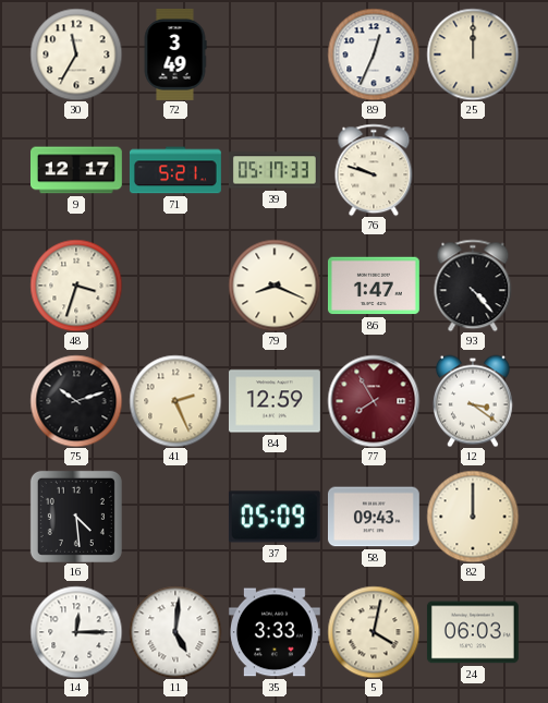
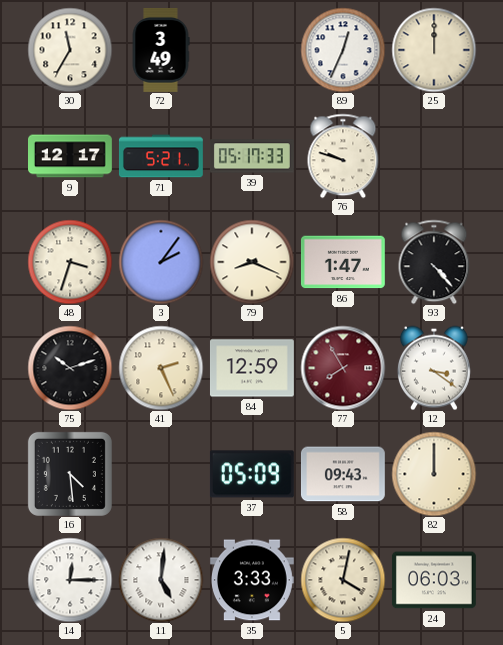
3: none -> 2:06
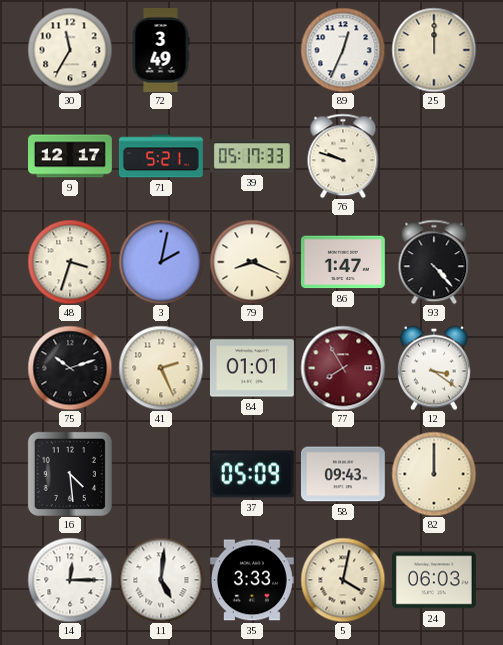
3: 2:06 -> 2:02
84: 12:59 -> 01:01
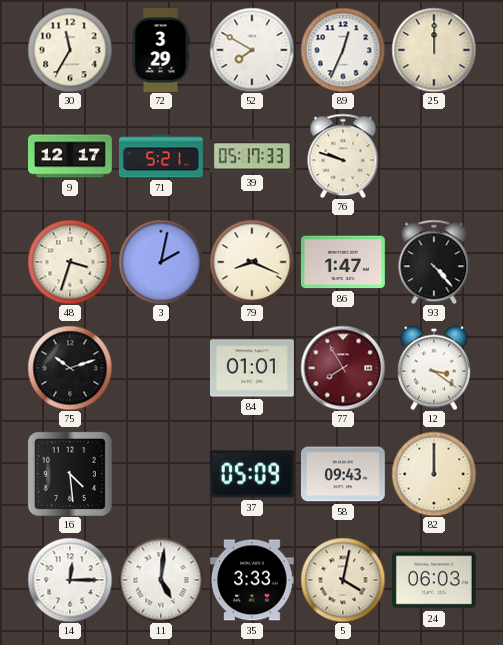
72: 3:49 -> 3:29
52: none -> 7:50
41: 2:26 -> none
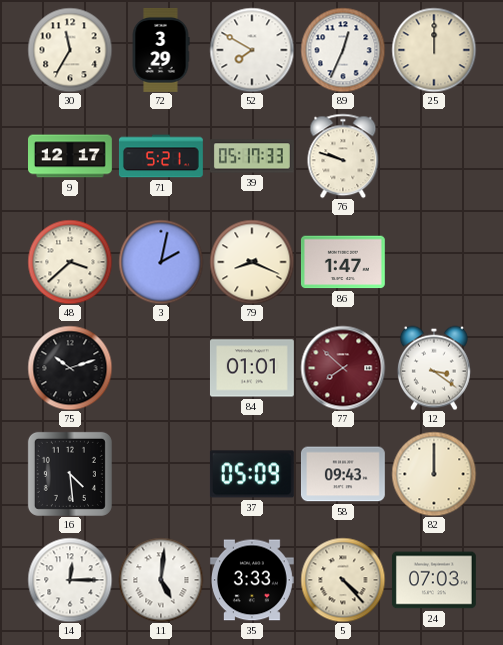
48: 3:33 -> 3:38
93: 4:23 -> none
77: 7:55 -> 7:52
5: 4:02 -> 4:23
24: 06:03 -> 07:03
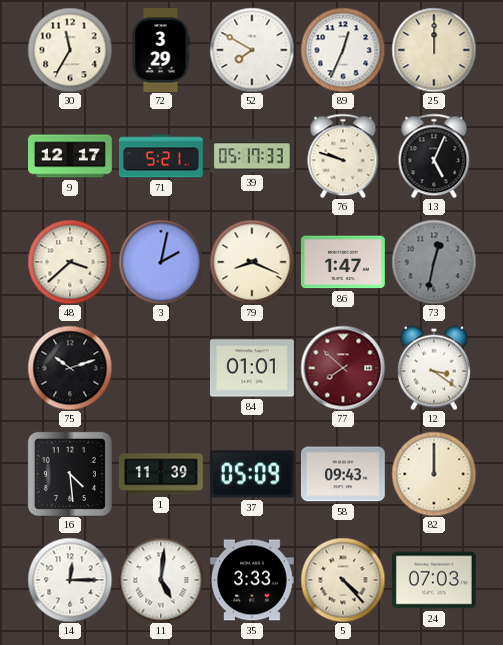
13: none -> 5:04
73: none -> 12:32
1: none -> 11:39
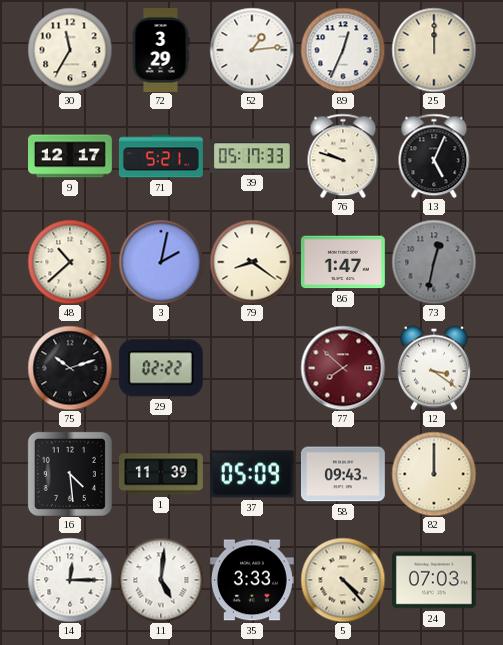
52: 7:50 -> 1:14
48: 3:38 -> 10:38
79: 8:19 -> 8:21
29: none -> 02:22
84: 01:01 -> none
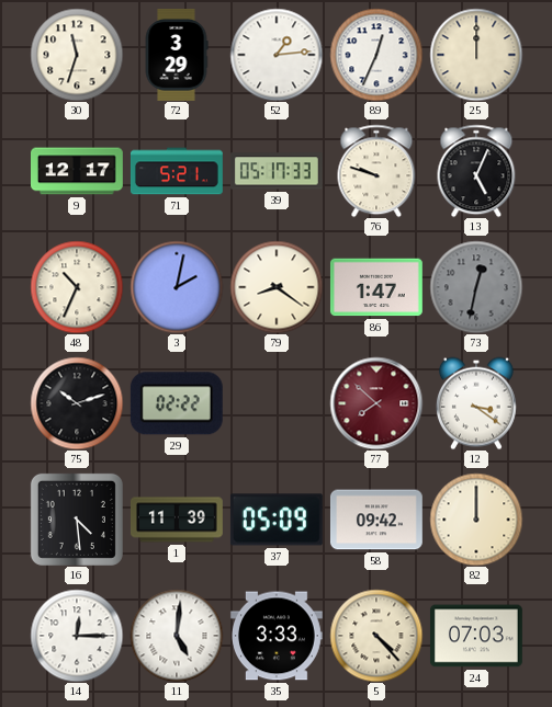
30: 11:35 -> 11:33
48: 10:38 -> 10:34
58: 09:43 -> 09:42
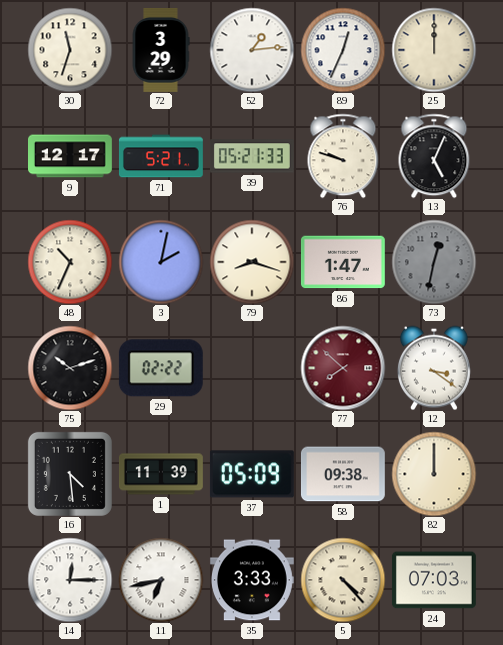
39: 05:17 -> 05:21
79: 8:21 -> 8:18
58: 09:42 -> 09:38
11: 5:01 -> 6:43
